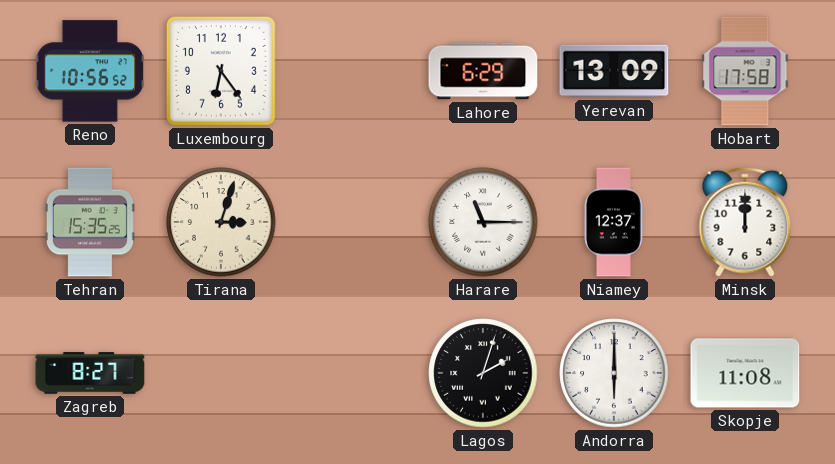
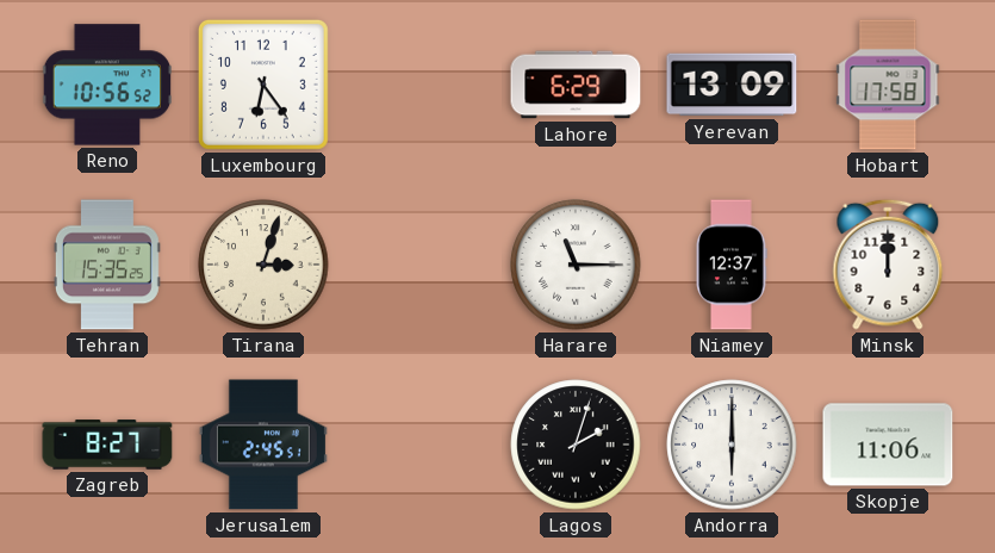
Jerusalem: none -> 2:45
Skopje: 11:08 -> 11:06
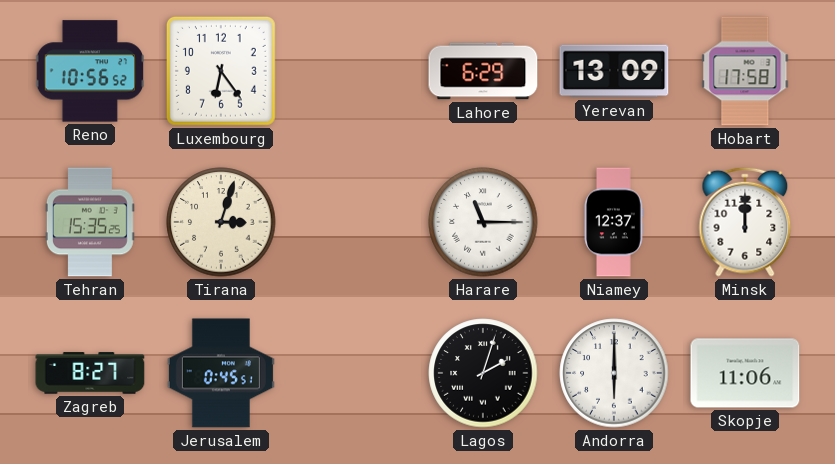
Jerusalem: 2:45 -> 0:45
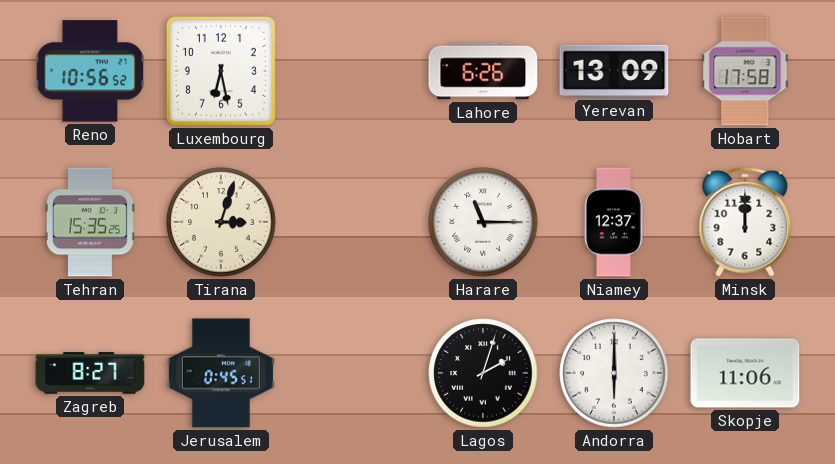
Luxembourg: 6:24 -> 6:28
Lahore: 6:29 -> 6:26
